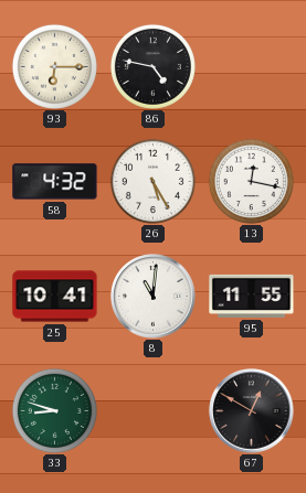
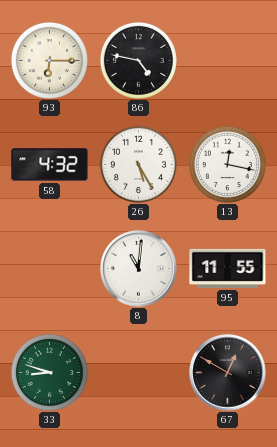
25: 10:41 -> none
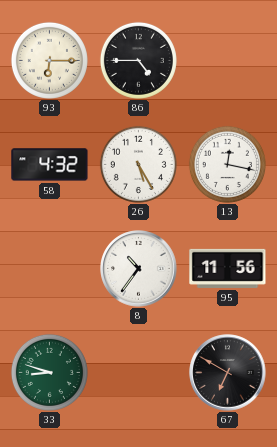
86: 4:47 -> 4:45
8: 11:01 -> 10:36
95: 11:55 -> 11:56
67: 12:50 -> 6:50
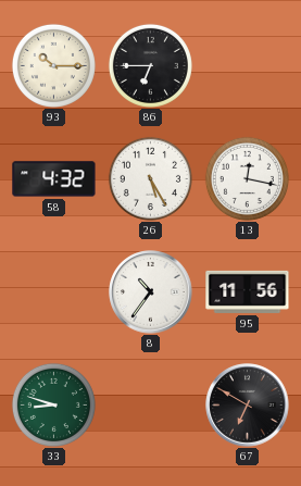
93: 6:15 -> 10:15
86: 4:45 -> 6:45
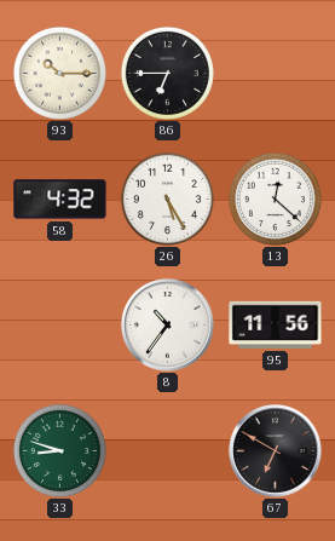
13: 12:17 -> 12:22
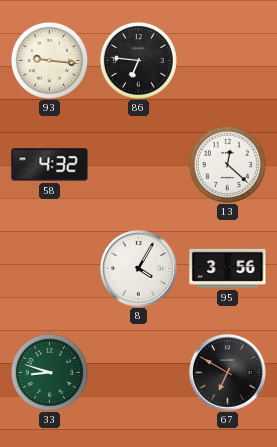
93: 10:15 -> 9:16
86: 6:45 -> 6:46
26: 5:25 -> none
8: 10:36 -> 4:05
95: 11:56 -> 3:56
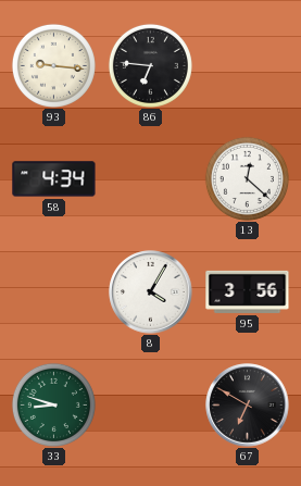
58: 4:32 -> 4:34
